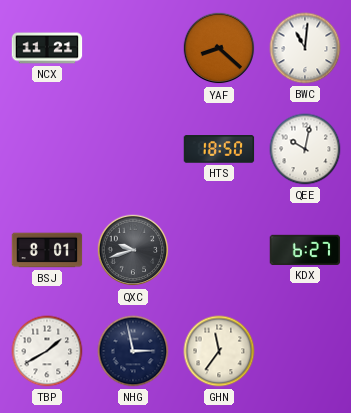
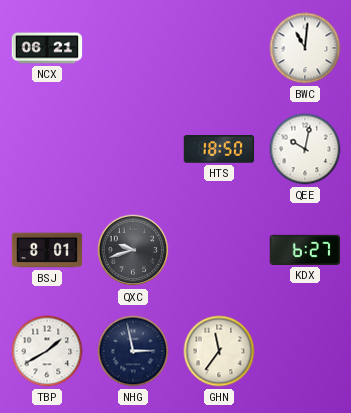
NCX: 11:21 -> 06:21
YAF: 8:22 -> none
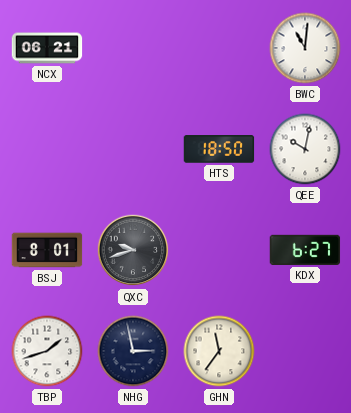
TBP: 1:40 -> 1:42
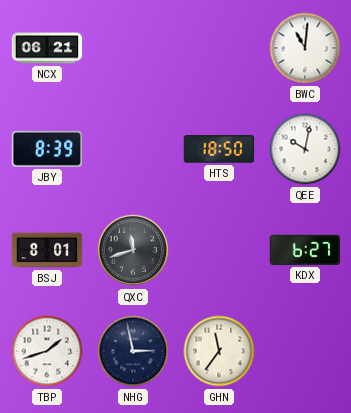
JBY: none -> 8:39
QXC: 9:42 -> 11:42
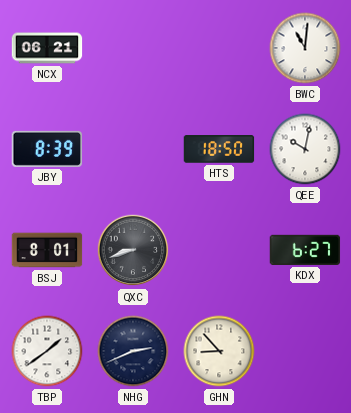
QXC: 11:42 -> 8:42
TBP: 1:42 -> 1:39
NHG: 2:58 -> 2:41
GHN: 11:36 -> 8:53
